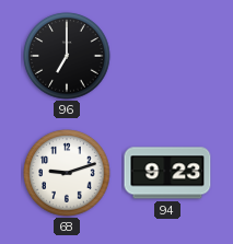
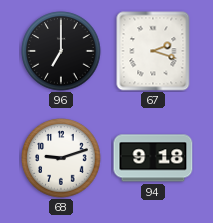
67: none -> 2:18
94: 9:23 -> 9:18
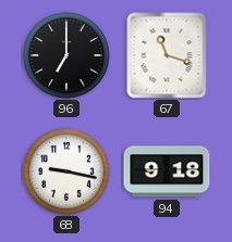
67: 2:18 -> 11:18
68: 9:12 -> 9:17
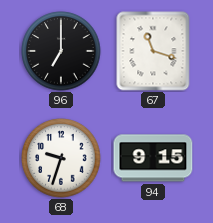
68: 9:17 -> 9:33
94: 9:18 -> 9:15
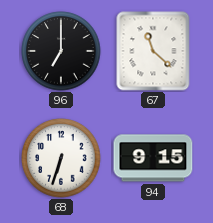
67: 11:18 -> 11:22
68: 9:33 -> 6:33
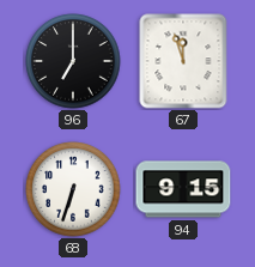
67: 11:22 -> 11:57
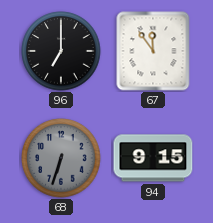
67: 11:57 -> 11:54
68 dial: white -> grey
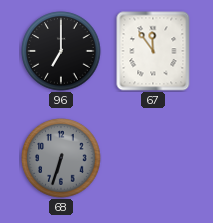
94: 9:15 -> none
